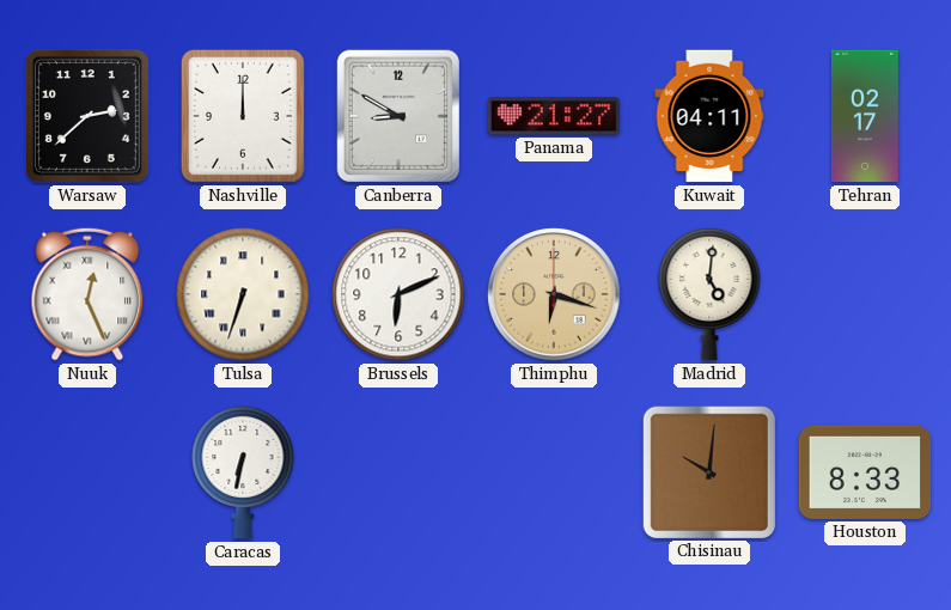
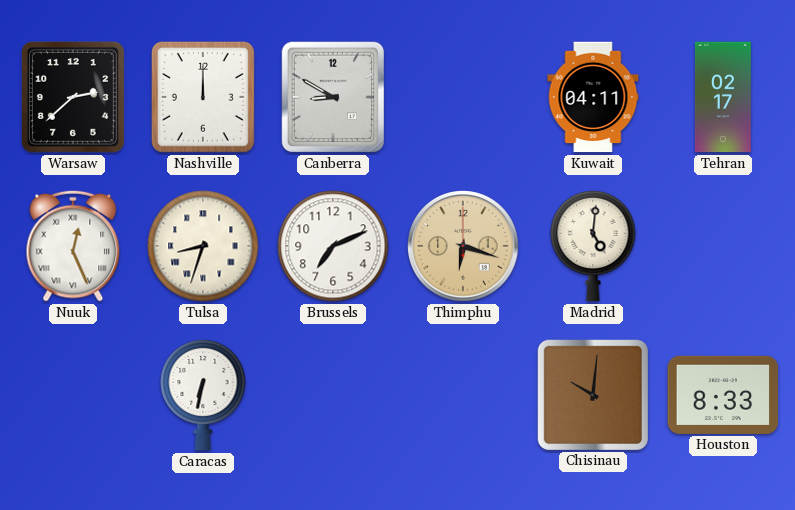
Panama: 21:27 -> none
Tulsa: 6:33 -> 8:33
Brussels: 6:11 -> 7:11
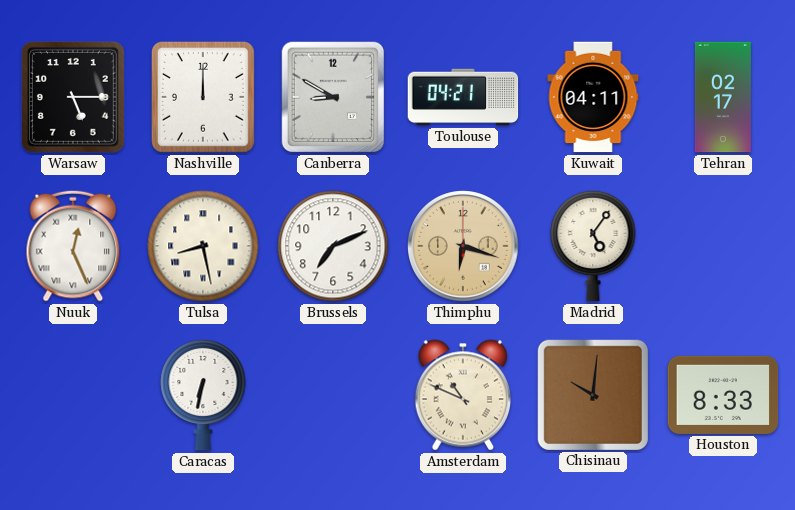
Warsaw: 2:38 -> 5:15
Toulouse: none -> 04:21
Tulsa: 8:33 -> 8:28
Madrid: 5:01 -> 5:06
Amsterdam: none -> 10:49
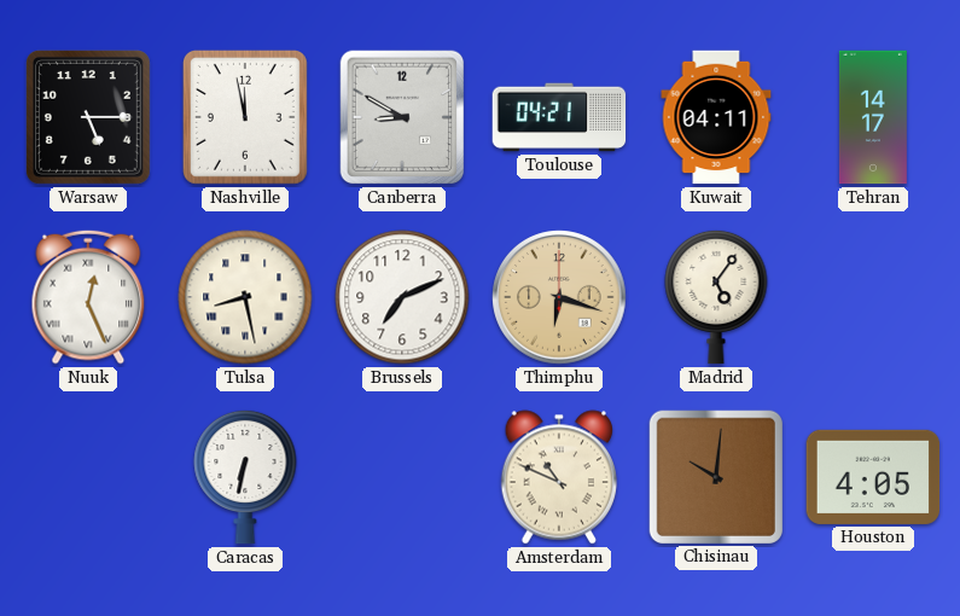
Nashville: 12:00 -> 11:58
Tehran: 02:17 -> 14:17
Houston: 8:33 -> 4:05
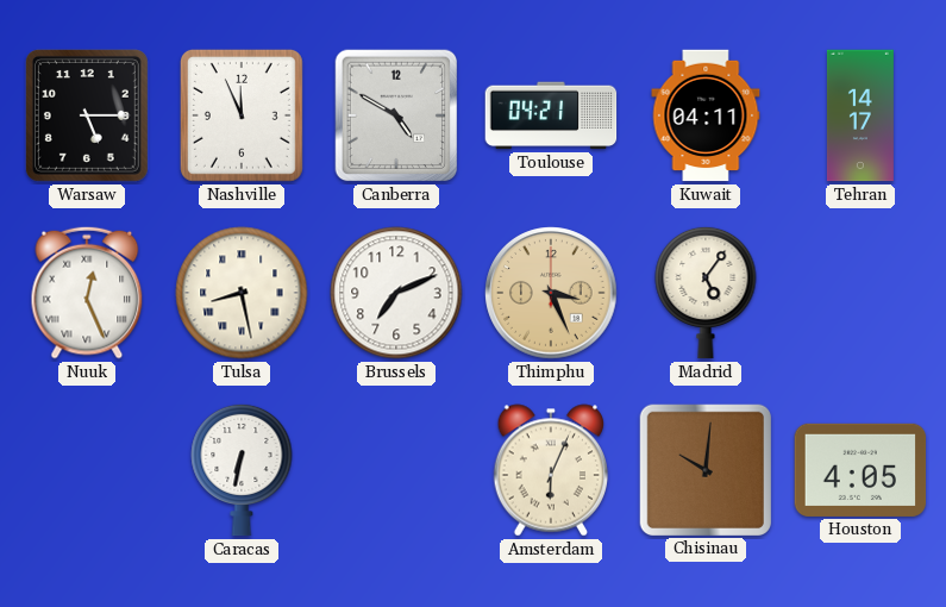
Nashville: 11:58 -> 11:56
Canberra: 8:50 -> 4:50
Thimphu: 6:18 -> 3:26
Amsterdam: 10:49 -> 6:04
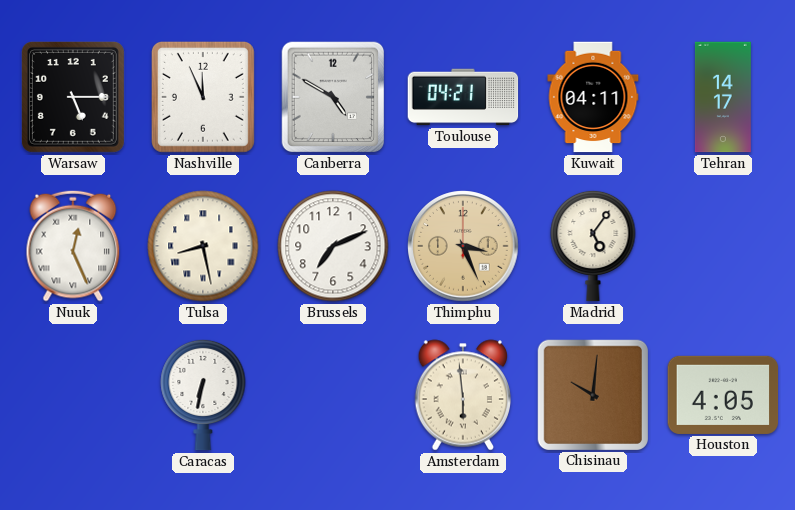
Amsterdam: 6:04 -> 5:59
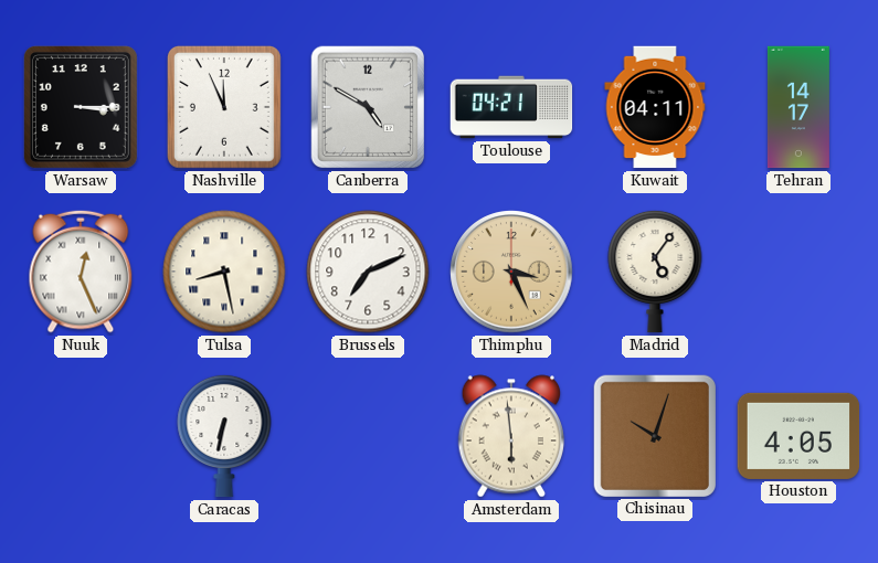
Warsaw: 5:15 -> 3:15
Chisinau: 10:01 -> 10:03
